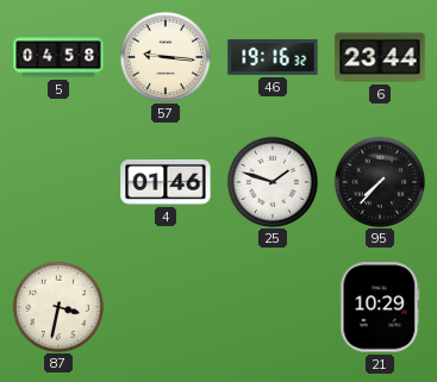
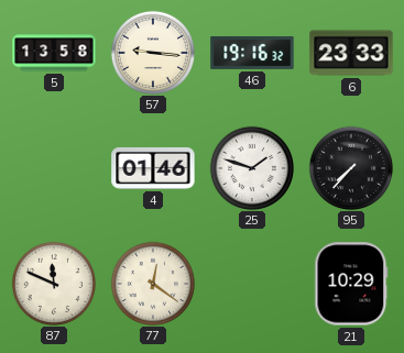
5: 04:58 -> 13:58
6: 23:44 -> 23:33
87: 3:32 -> 11:49
77: none -> 12:21
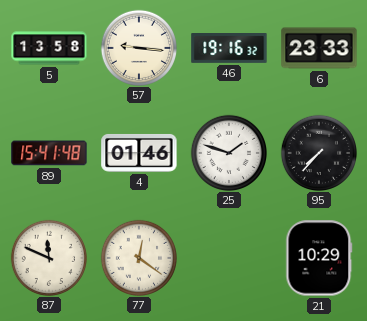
89: none -> 15:41
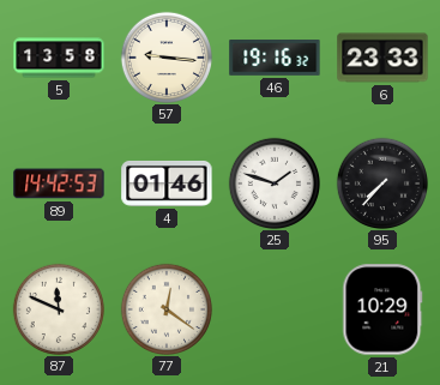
89: 15:41 -> 14:42
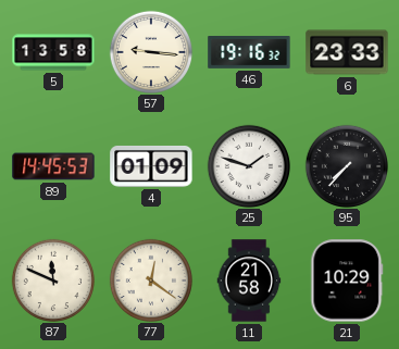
89: 14:42 -> 14:45
4: 01:46 -> 01:09
11: none -> 21:58
